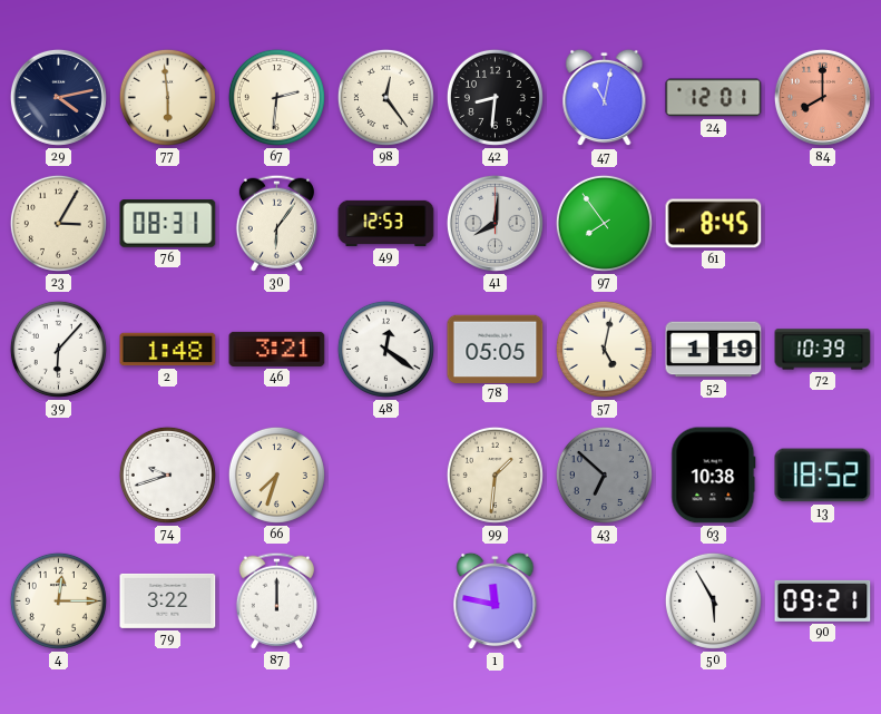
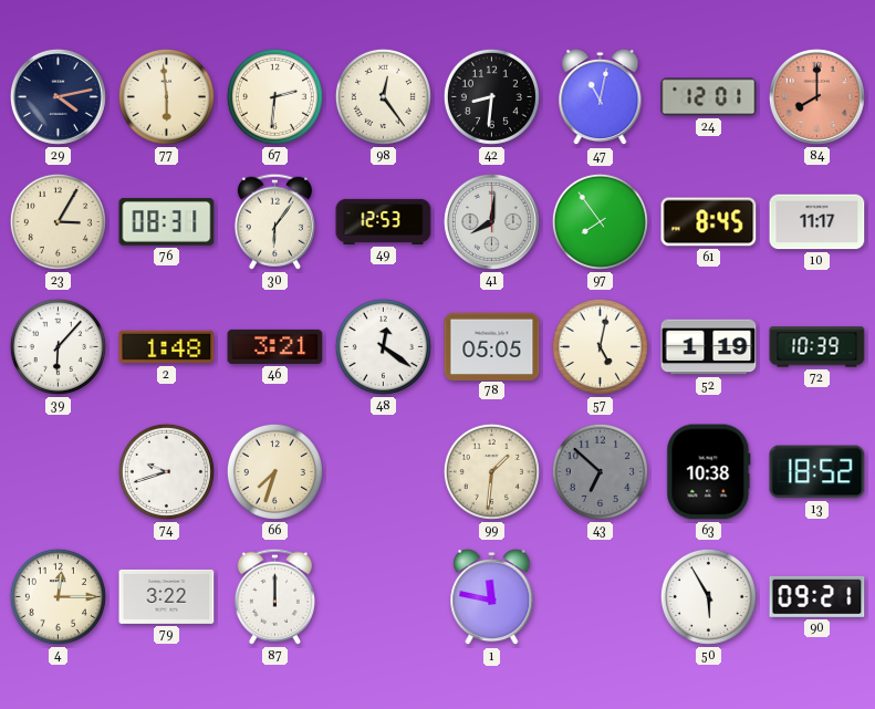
10: none -> 11:17
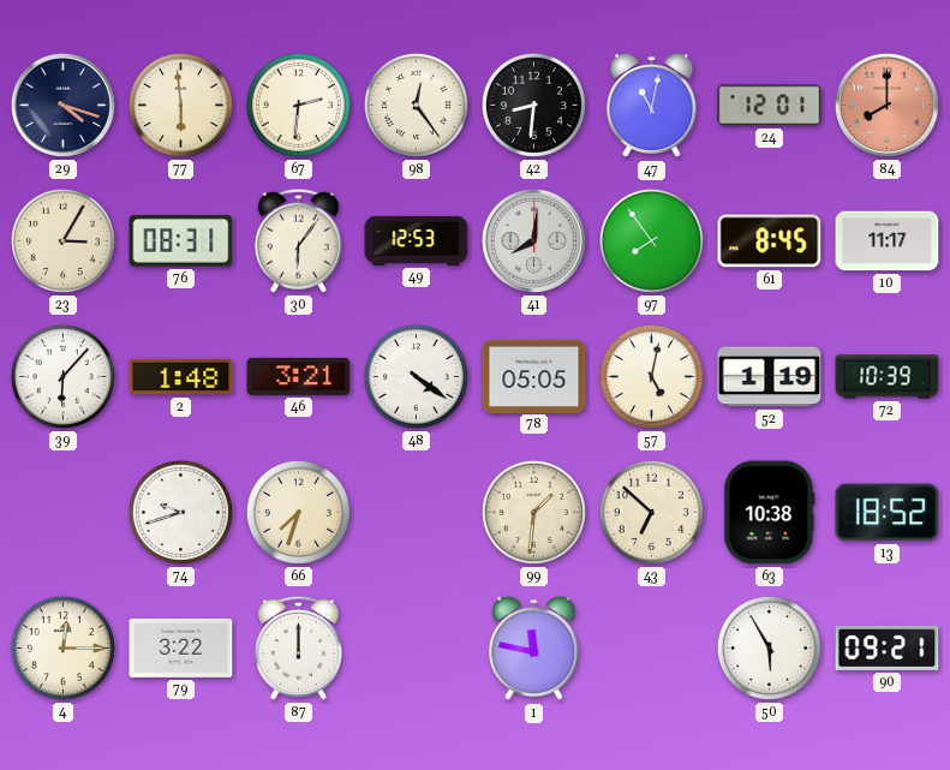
29: 4:13 -> 4:18
48: 12:21 -> 4:21
43 dial: grey -> cream
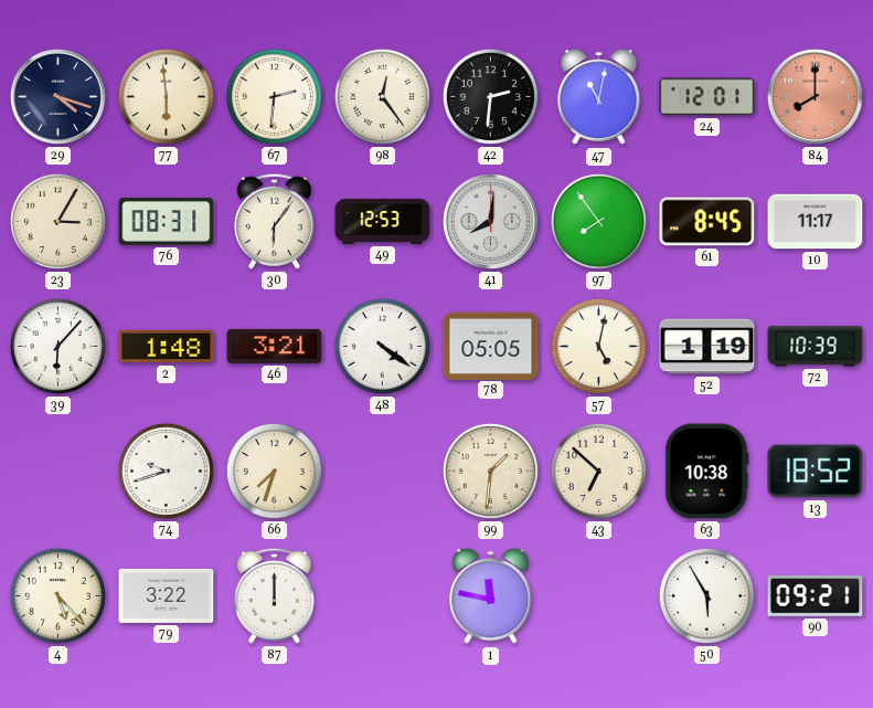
42: 8:31 -> 2:31
4: 12:15 -> 5:23
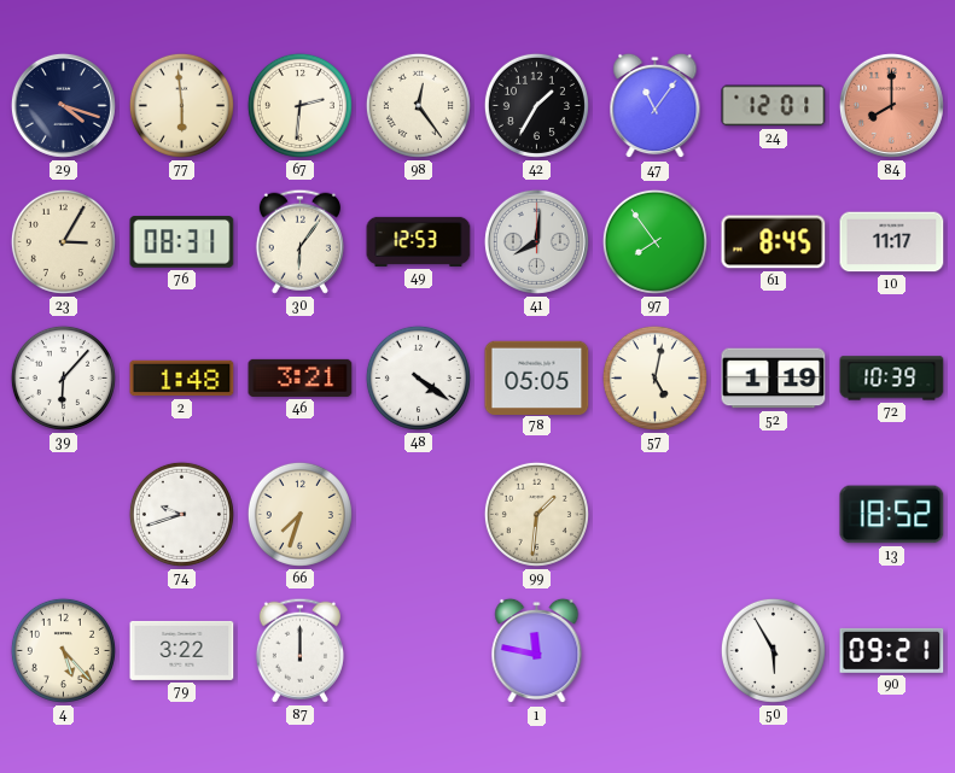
42: 2:31 -> 1:35
47: 11:02 -> 11:06
43: 6:52 -> none
63: 10:38 -> none
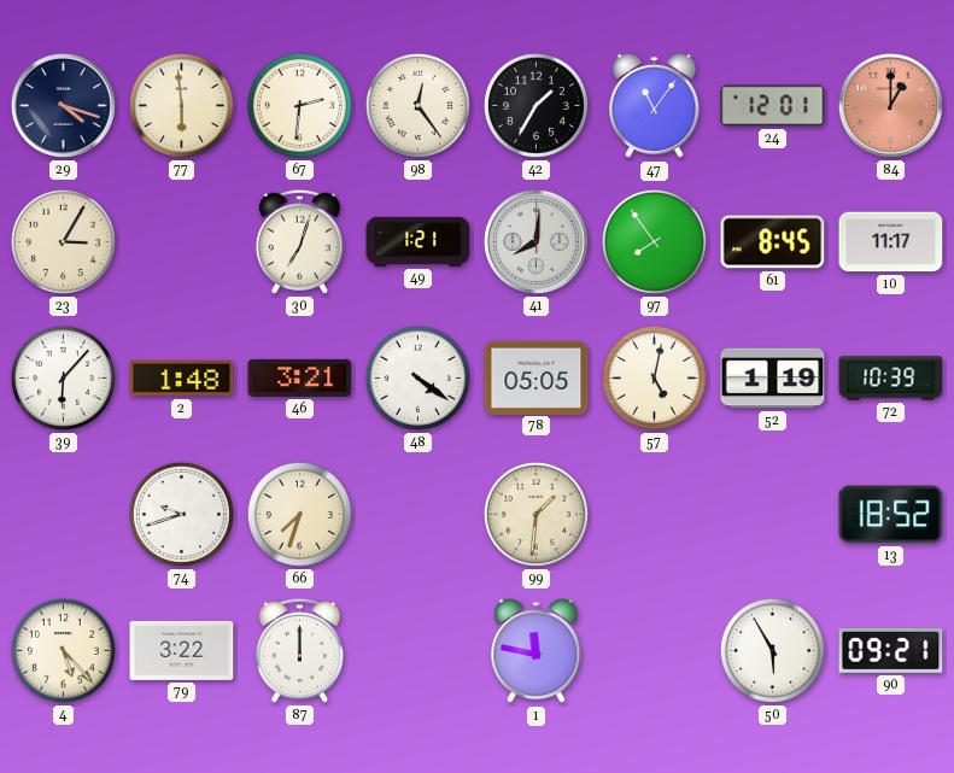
84: 8:00 -> 1:00
76: 08:31 -> none
30: 6:06 -> 7:03
49: 12:53 -> 1:21
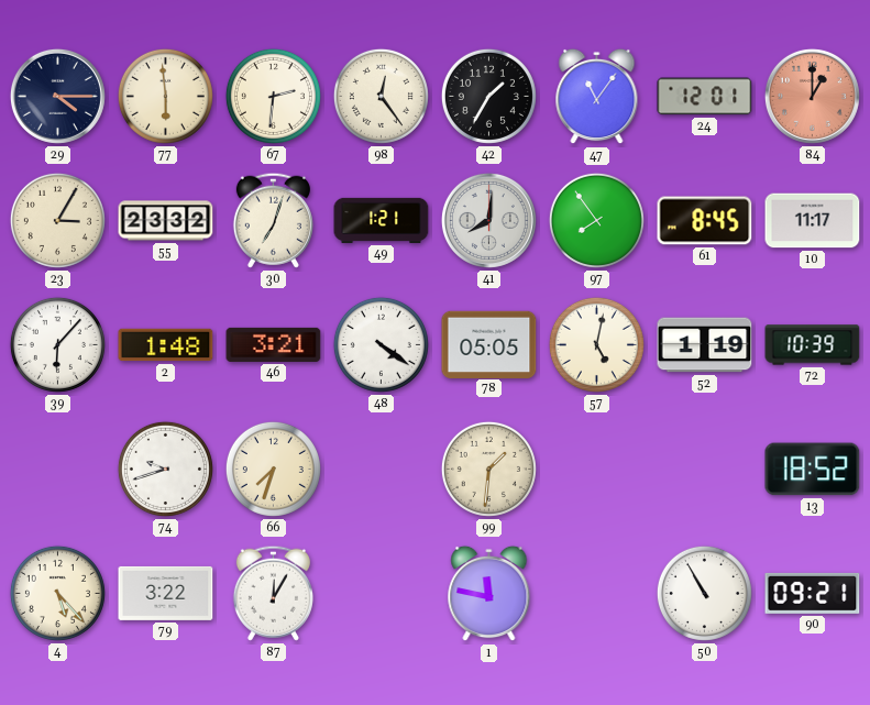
29: 4:18 -> 4:15
55: none -> 23:32
87: 12:00 -> 12:05
50: 5:55 -> 10:55
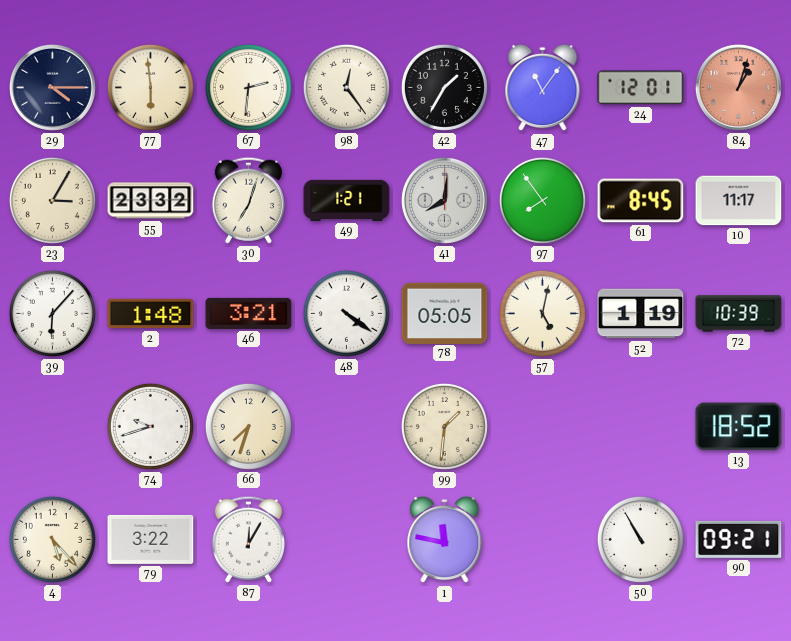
84: 1:00 -> 1:03
